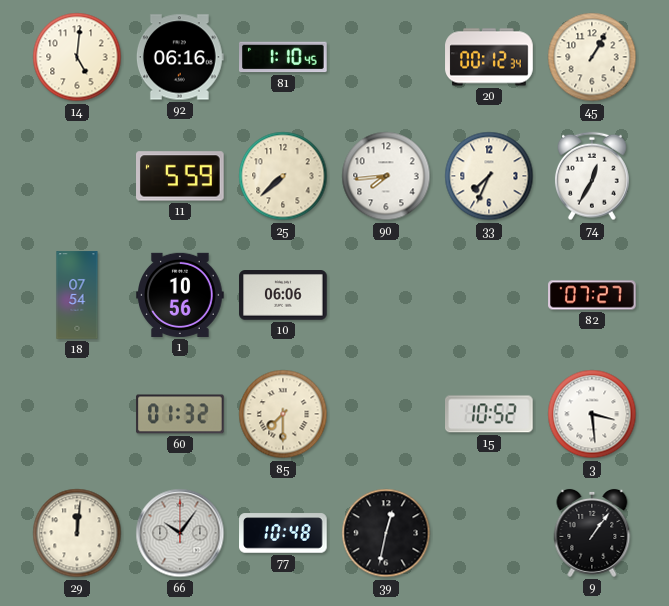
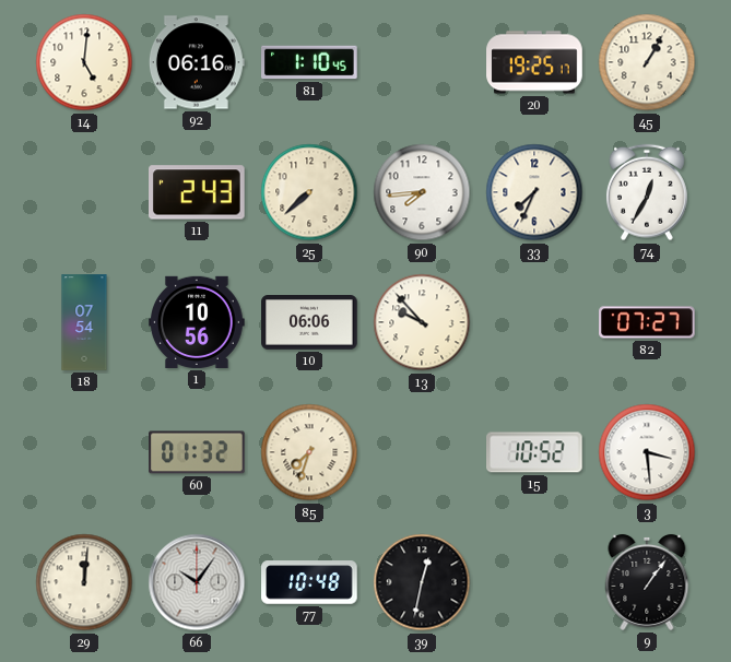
20: 00:12 -> 19:25
11: 5:59 -> 2:43
13: none -> 9:53
85: 7:30 -> 7:33
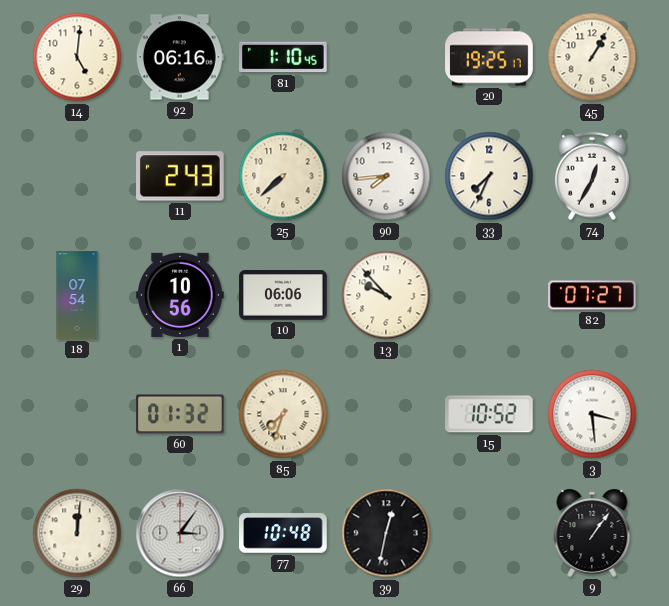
66: 10:06 -> 3:06
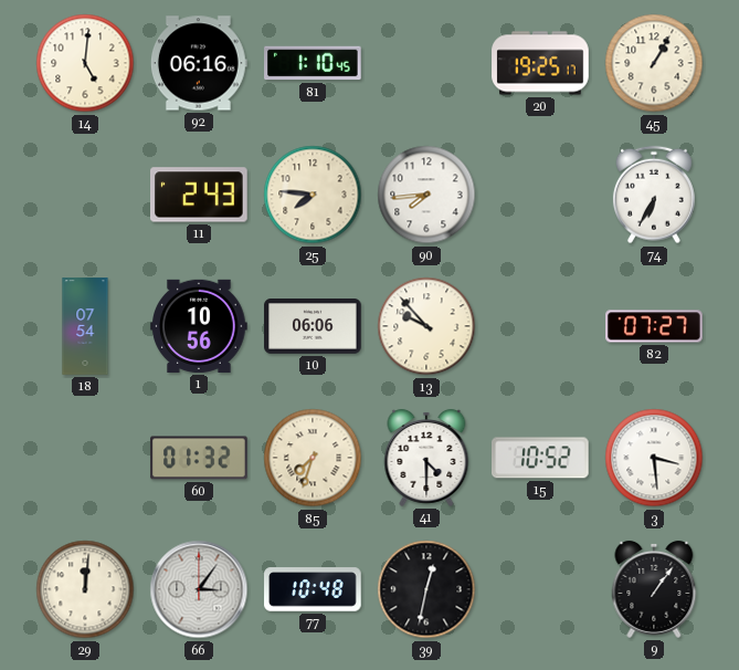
25: 7:38 -> 7:46
33: 7:34 -> none
74: 12:35 -> 6:35
41: none -> 4:30
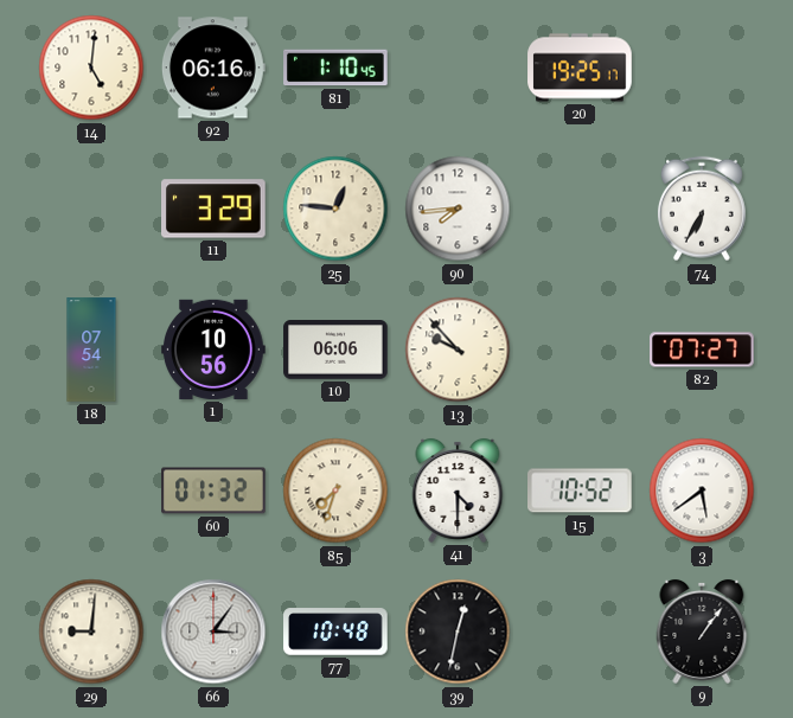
45: 1:05 -> none
11: 2:43 -> 3:29
25: 7:46 -> 12:46
3: 3:29 -> 5:39
29: 12:01 -> 9:01
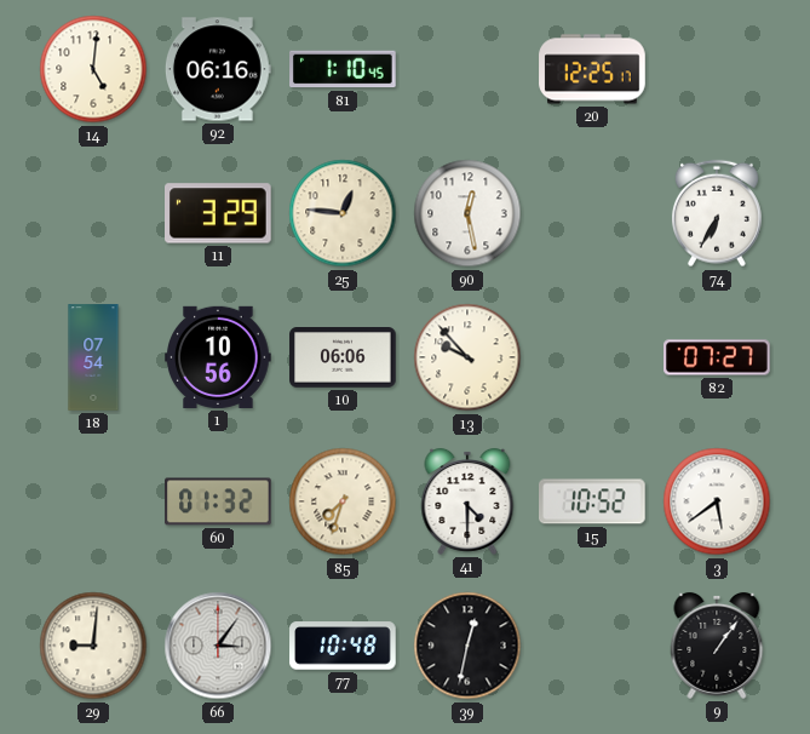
20: 19:25 -> 12:25
90: 7:44 -> 12:28
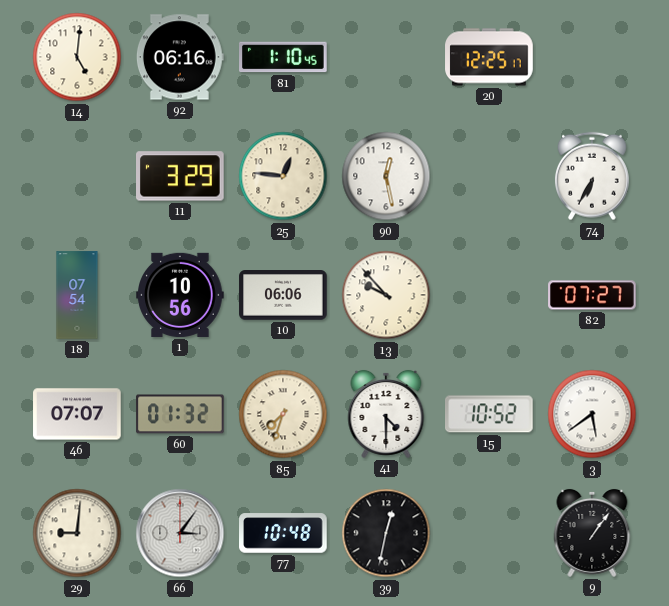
46: none -> 07:07
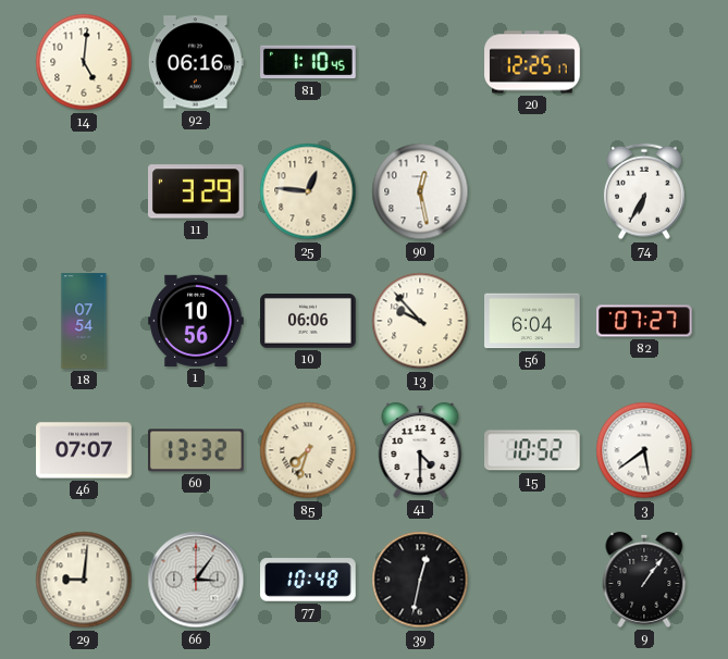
56: none -> 6:04
60: 01:32 -> 13:32
